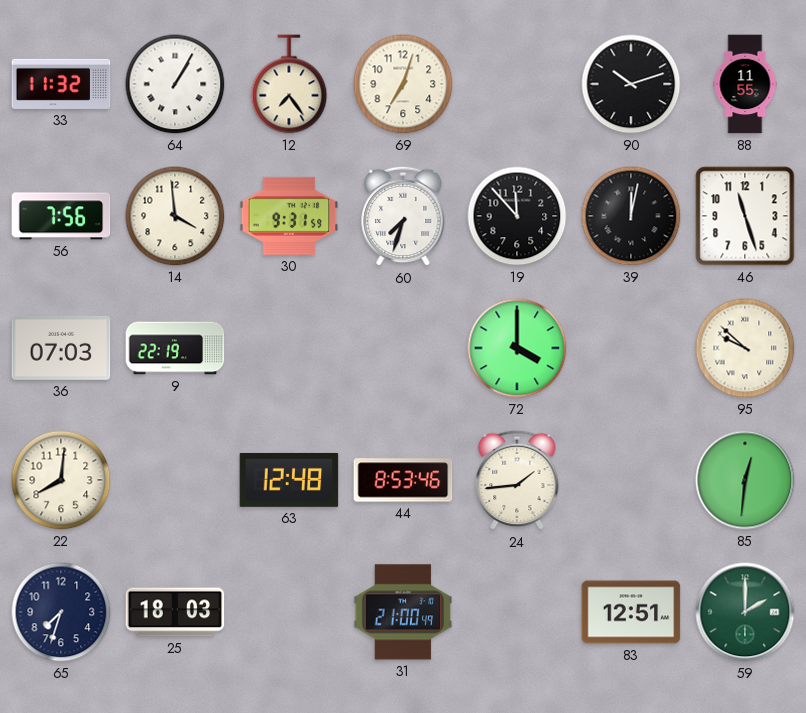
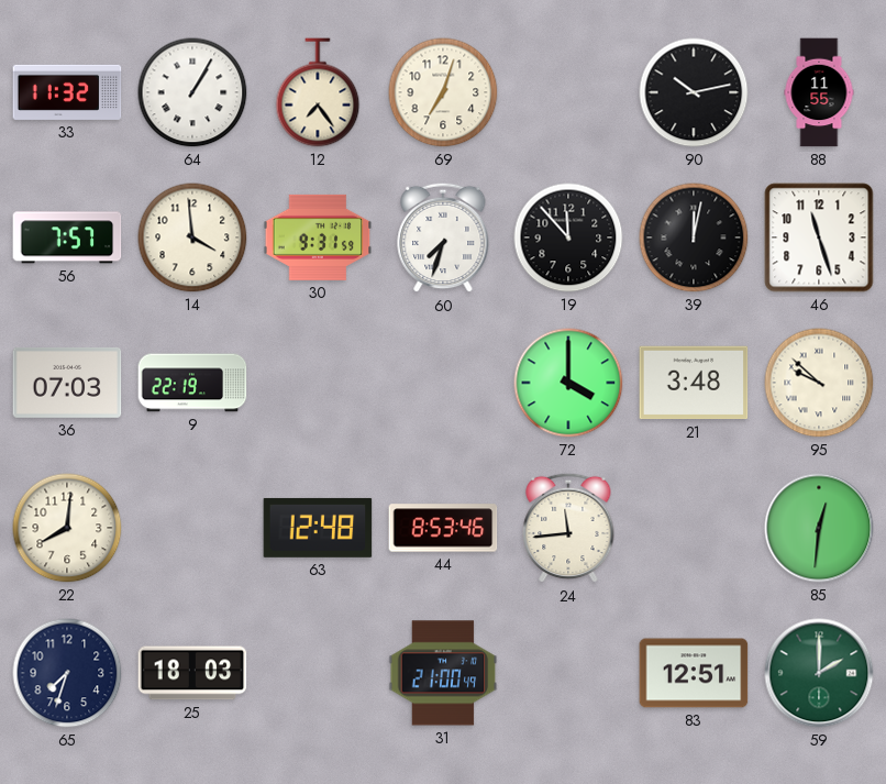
90: 10:12 -> 10:13
56: 7:56 -> 7:57
21: none -> 3:48
24: 1:44 -> 11:44
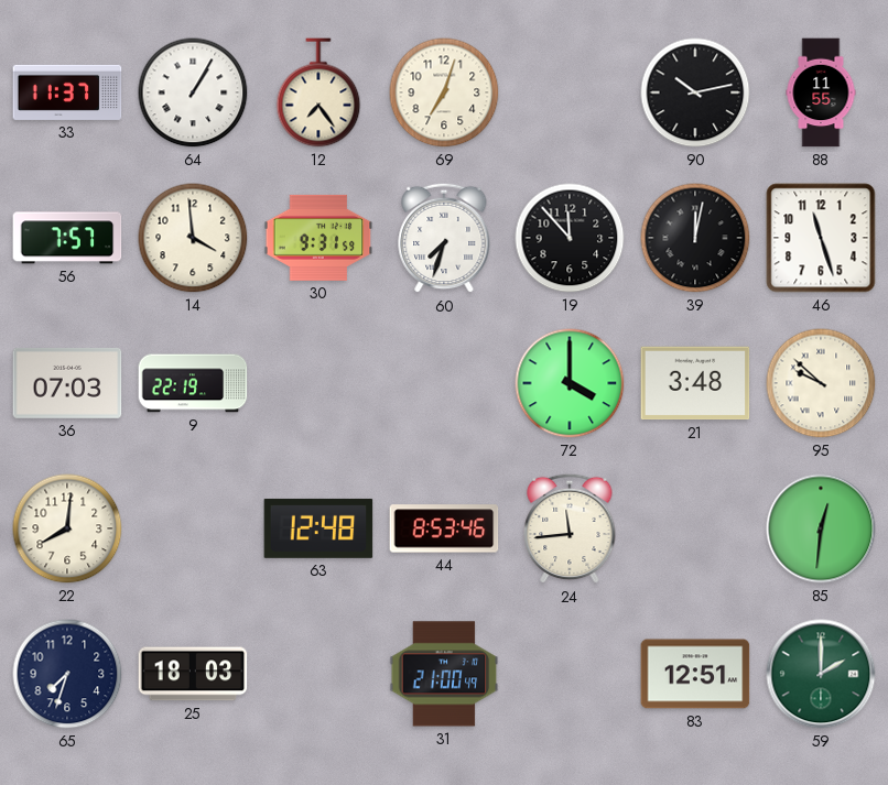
33: 11:32 -> 11:37
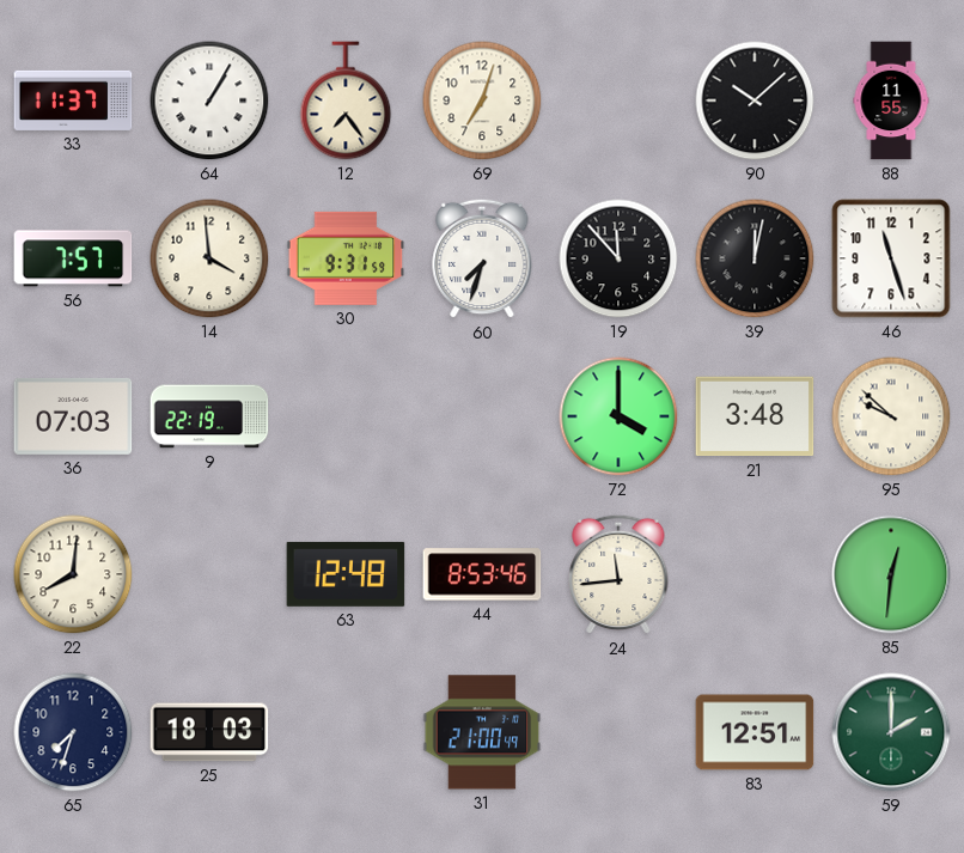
90: 10:13 -> 10:08
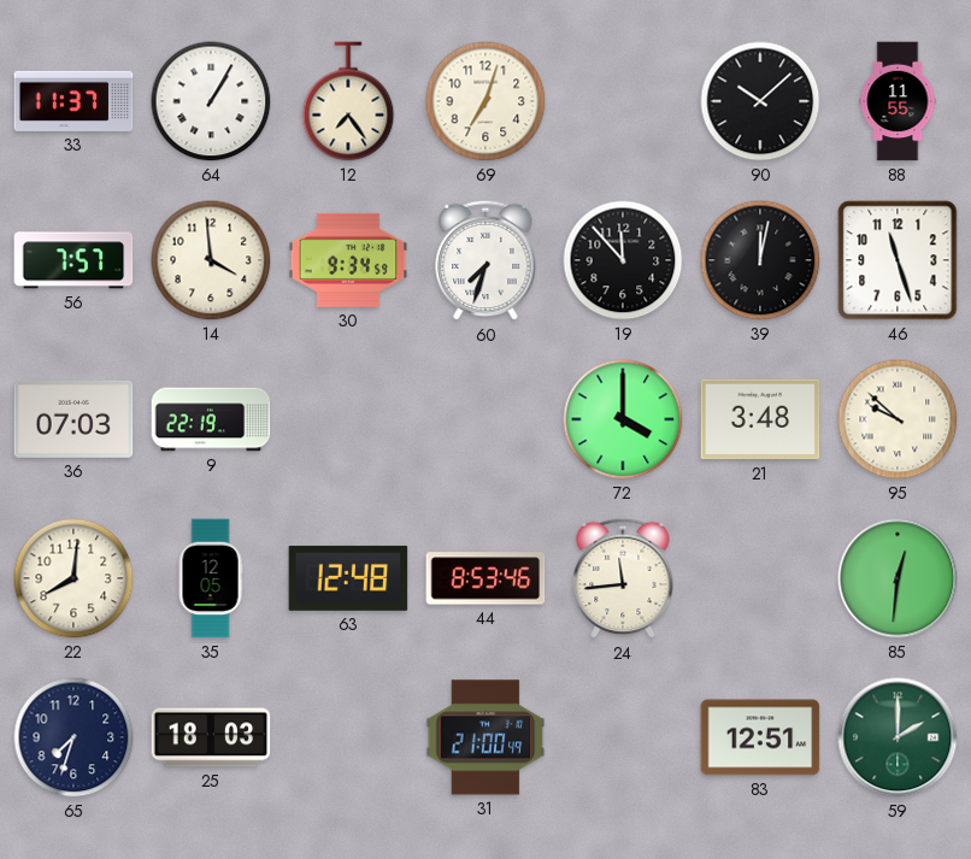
30: 9:31 -> 9:34
35: none -> 12:05
